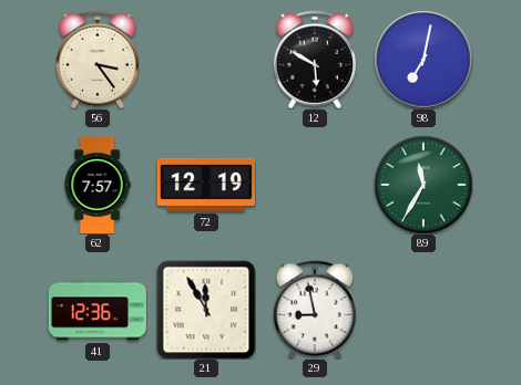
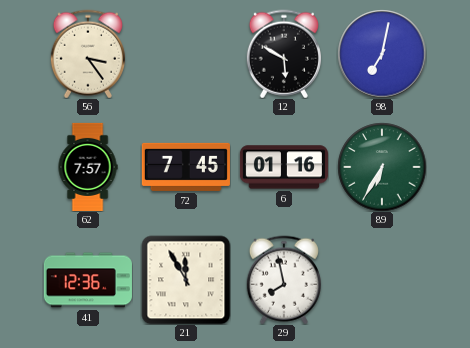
72: 12:19 -> 7:45
6: none -> 01:16
89: 11:35 -> 6:35
29: 8:58 -> 7:58
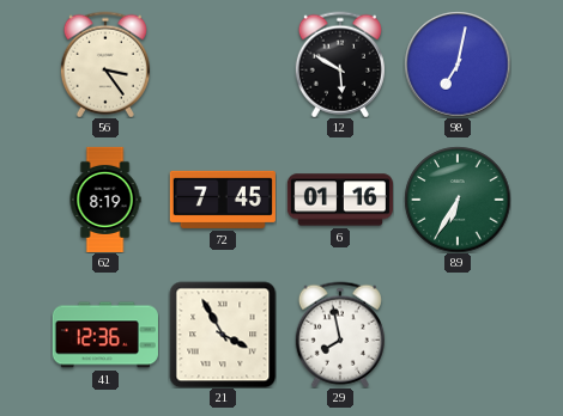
62: 7:57 -> 8:19
21: 11:55 -> 3:55
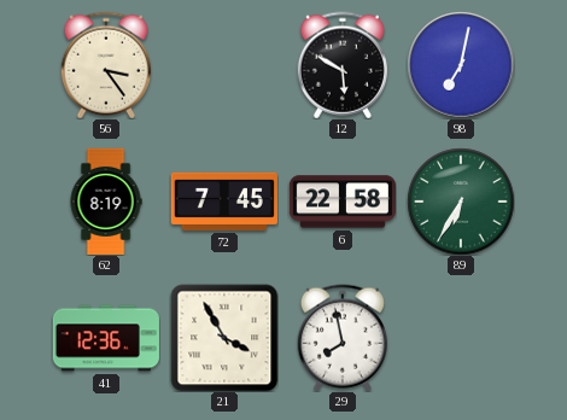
6: 01:16 -> 22:58
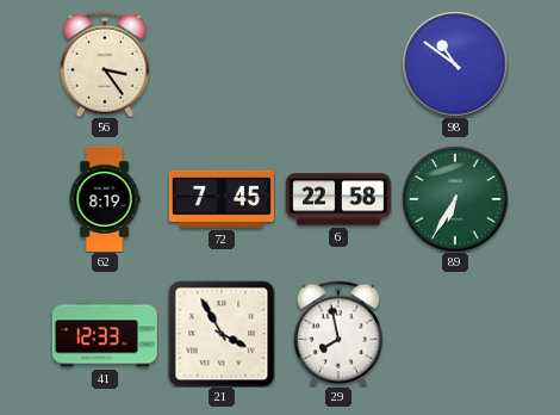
12: 5:50 -> none
98: 7:02 -> 10:51
41: 12:36 -> 12:33
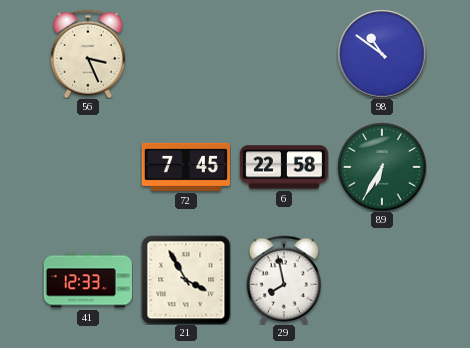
56: 3:24 -> 3:26
62: 8:19 -> none
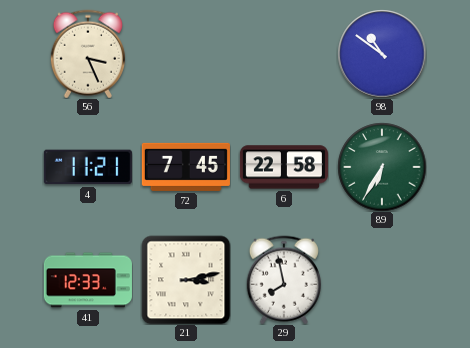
4: none -> 11:21
21: 3:55 -> 3:13
